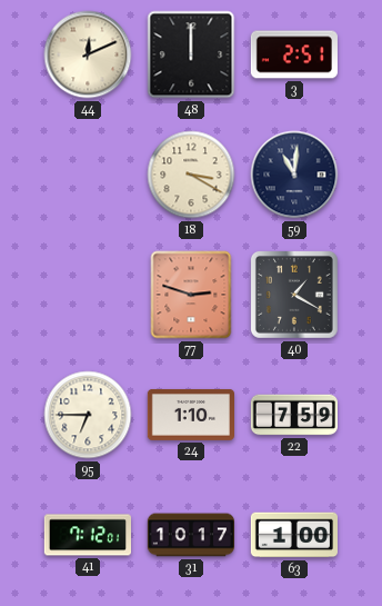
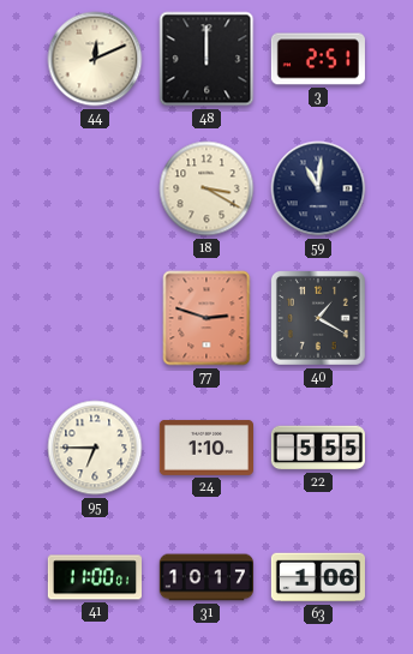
22: 7:59 -> 5:55
41: 7:12 -> 11:00
63: 1:00 -> 1:06
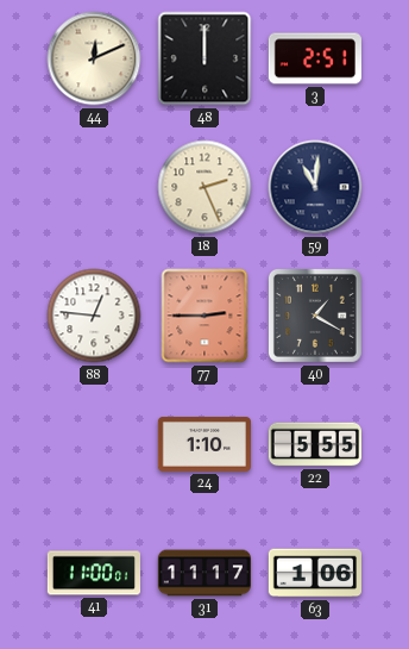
18: 3:20 -> 2:26
88: none -> 12:46
77: 2:48 -> 2:45
95: 6:45 -> none
31: 10:17 -> 11:17
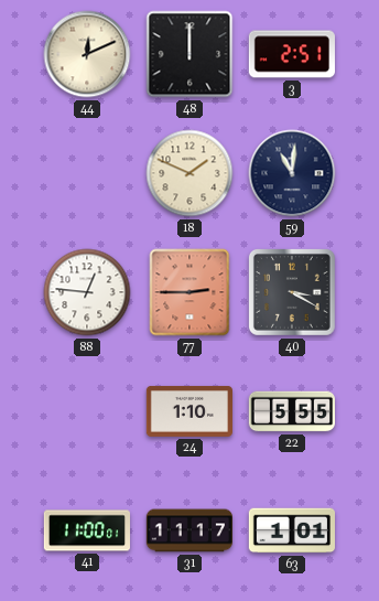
18: 2:26 -> 1:49
40: 1:20 -> 3:20
63: 1:06 -> 1:01
